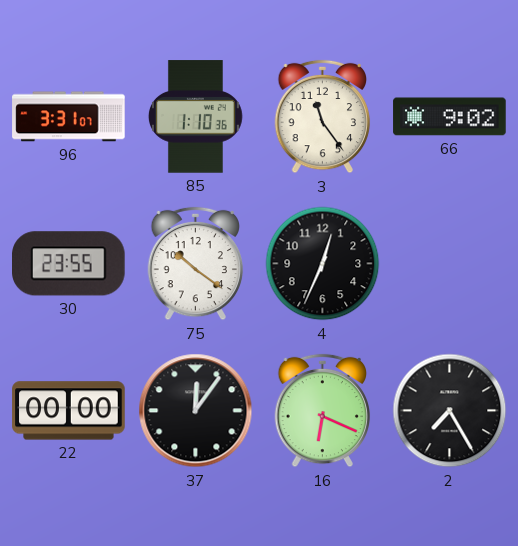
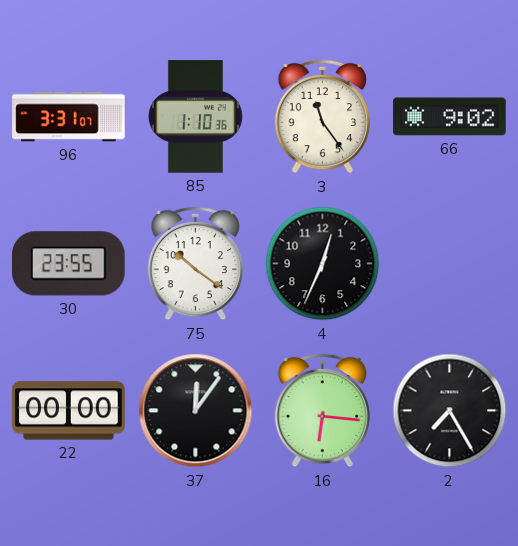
16: 6:19 -> 6:16
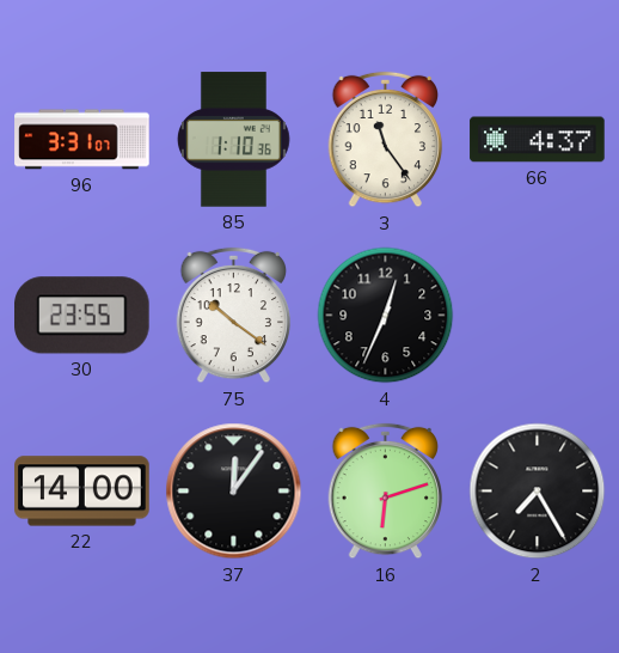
66: 9:02 -> 4:37
22: 00:00 -> 14:00
16: 6:16 -> 6:12
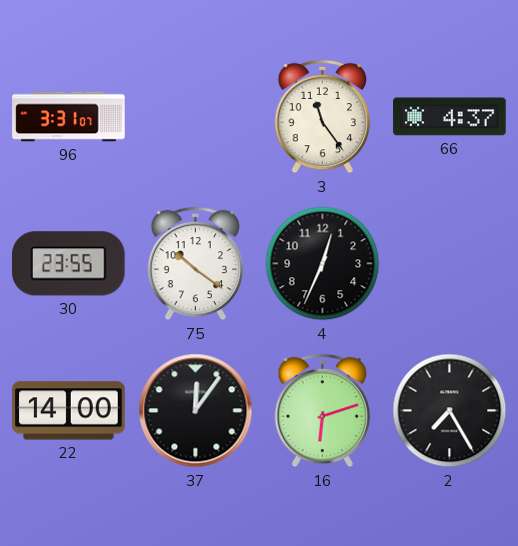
85: 1:10 -> none
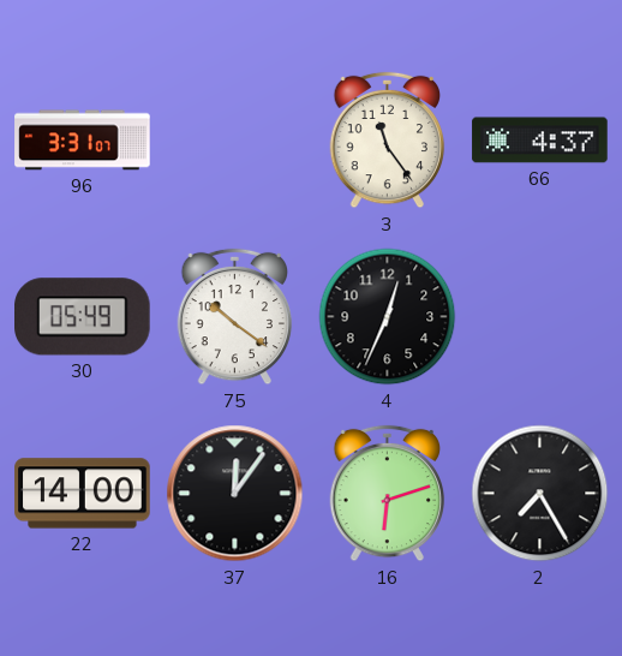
30: 23:55 -> 05:49
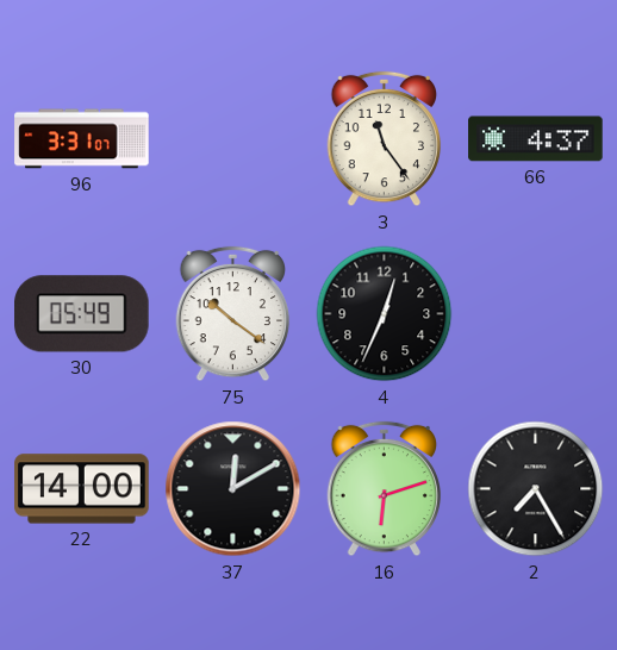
37: 12:06 -> 12:10
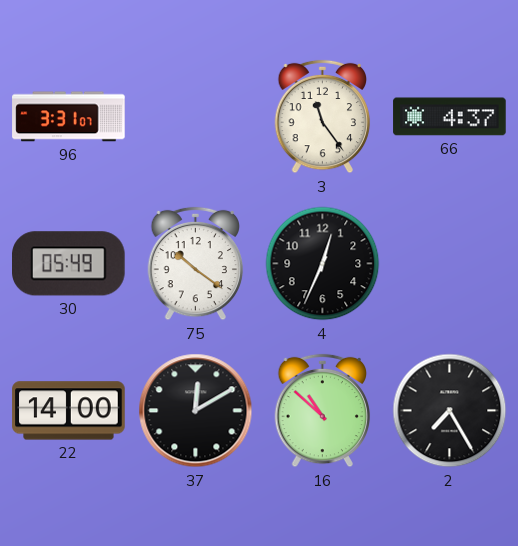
16: 6:12 -> 10:52
